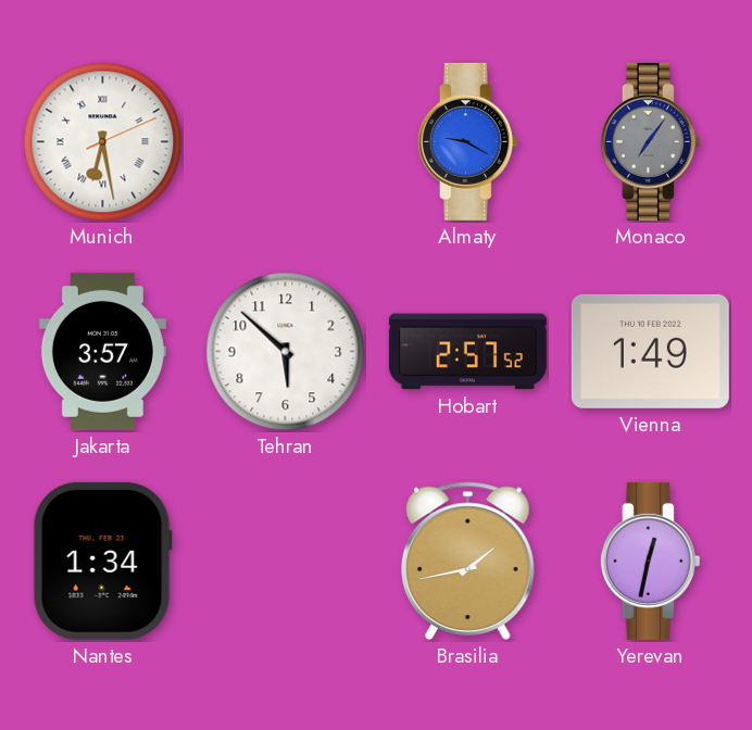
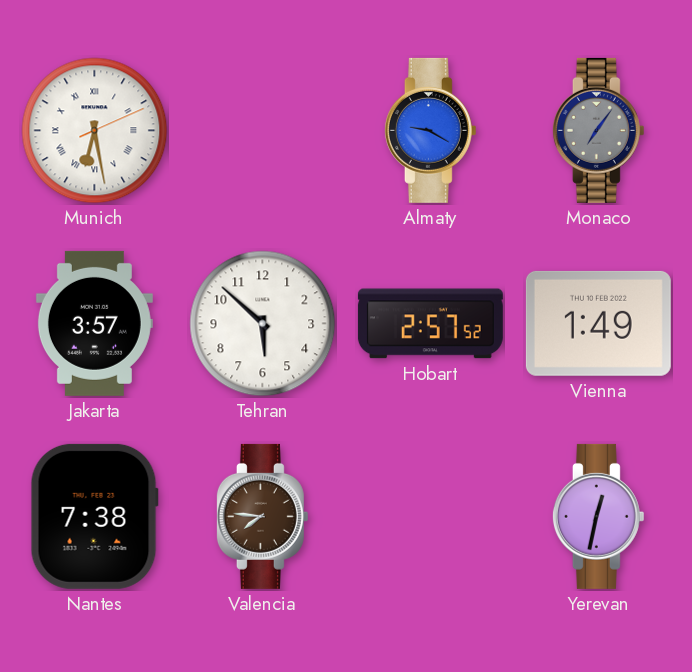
Nantes: 1:34 -> 7:38
Valencia: none -> 7:46
Brasilia: 1:43 -> none
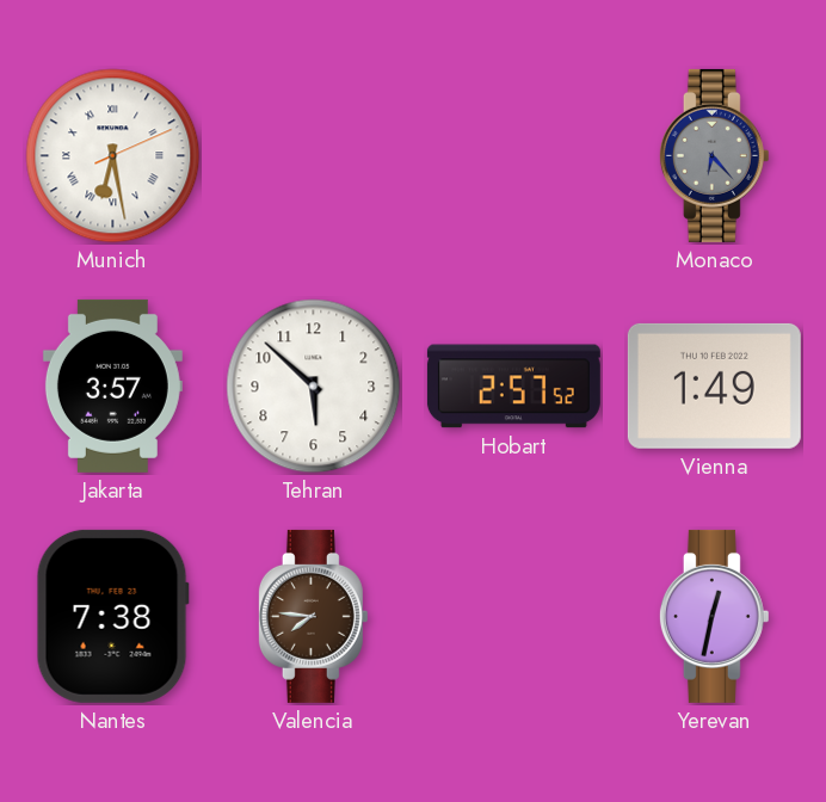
Almaty: 9:20 -> none
Monaco: 7:06 -> 6:23
